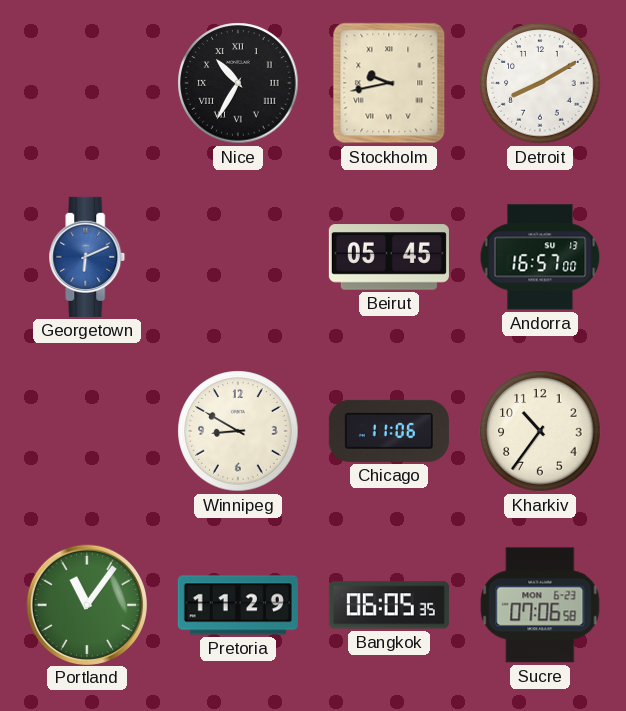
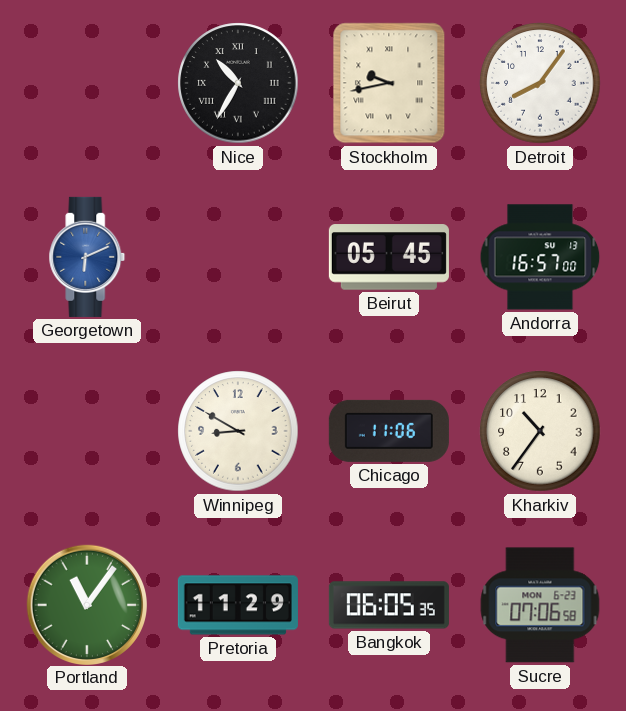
Detroit: 8:10 -> 8:06
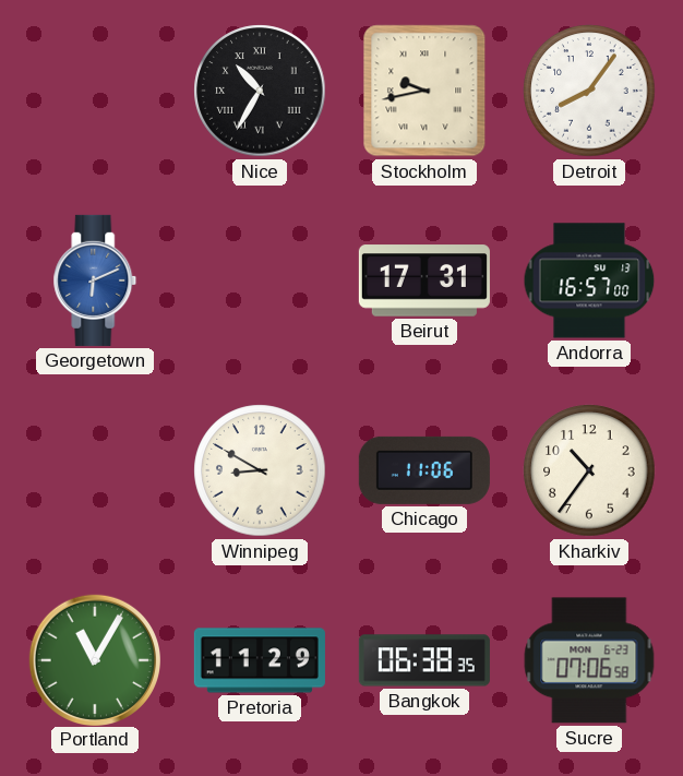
Beirut: 05:45 -> 17:31
Portland: 11:06 -> 11:05
Bangkok: 06:05 -> 06:38
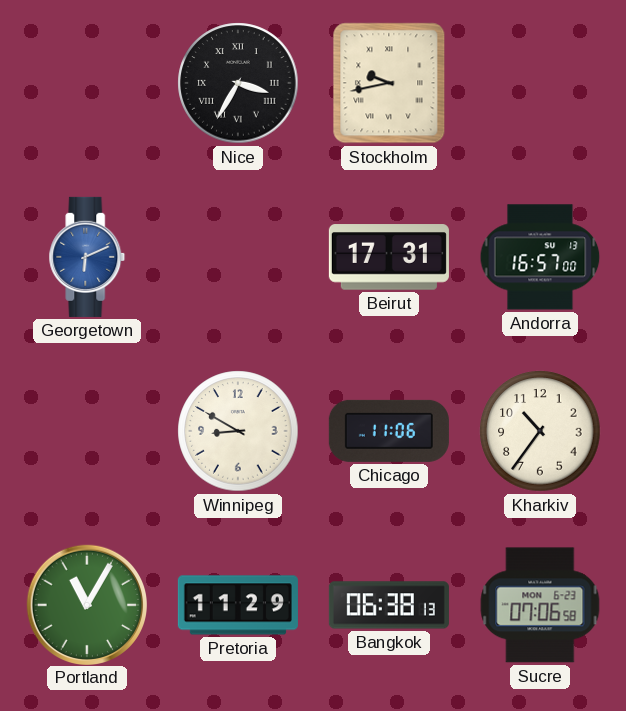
Nice: 10:35 -> 3:35
Detroit: 8:06 -> none
Bangkok: 06:38:35 -> 06:38:13
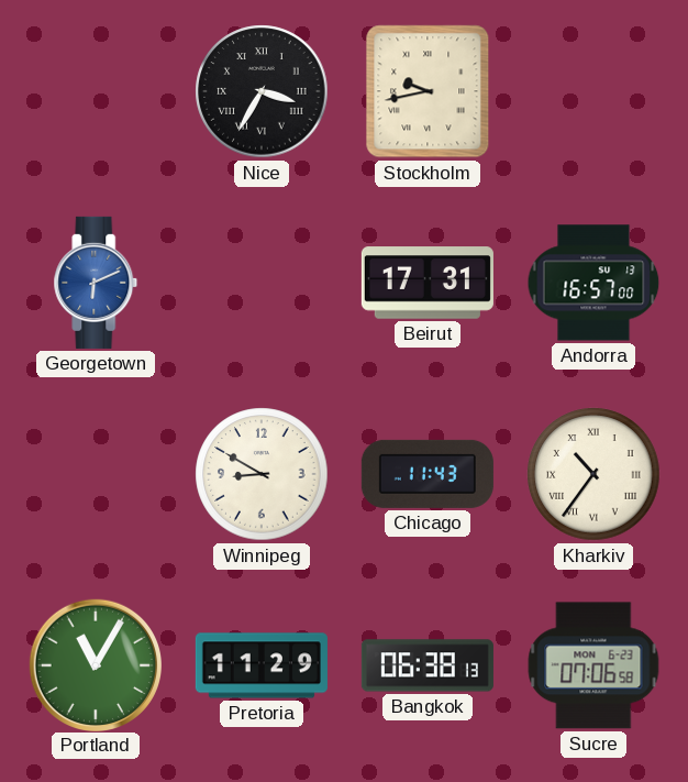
Chicago: 11:06 -> 11:43
Kharkiv numerals: Arabic -> Roman
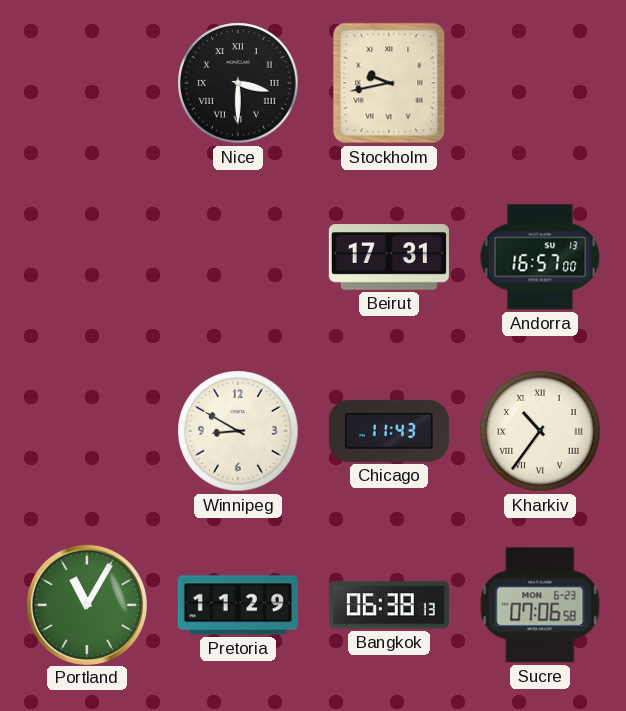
Nice: 3:35 -> 3:30
Georgetown: 6:11 -> none
